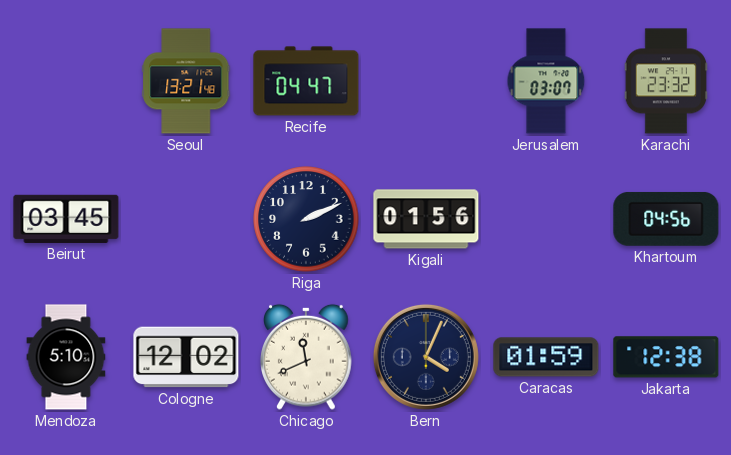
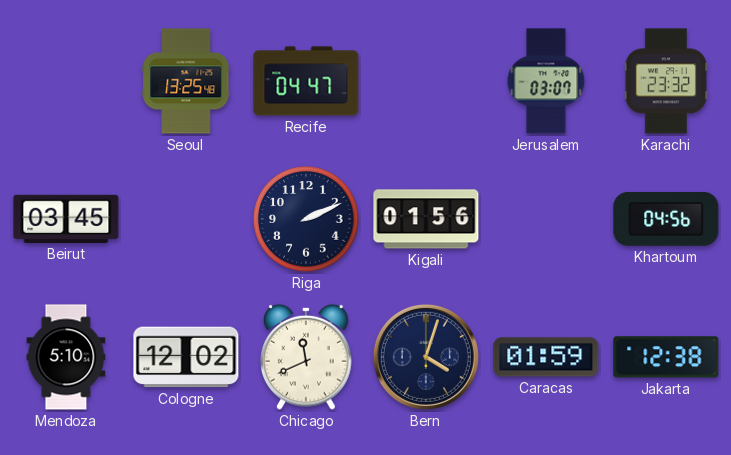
Seoul: 13:21 -> 13:25
Bern: 4:04 -> 4:03
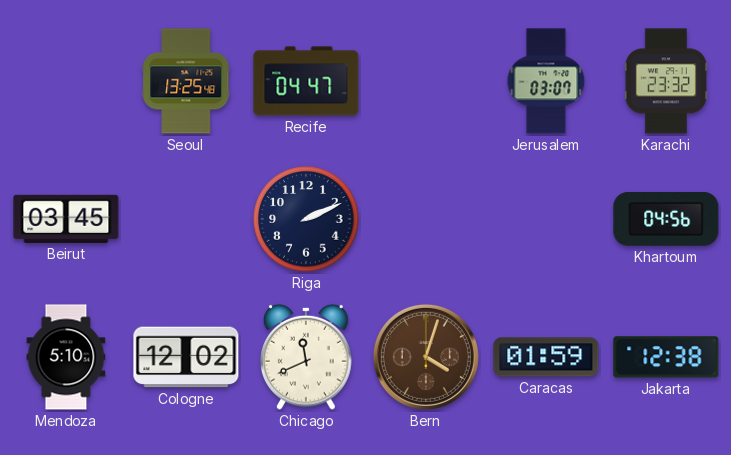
Kigali: 01:56 -> none
Bern dial: navy -> brown
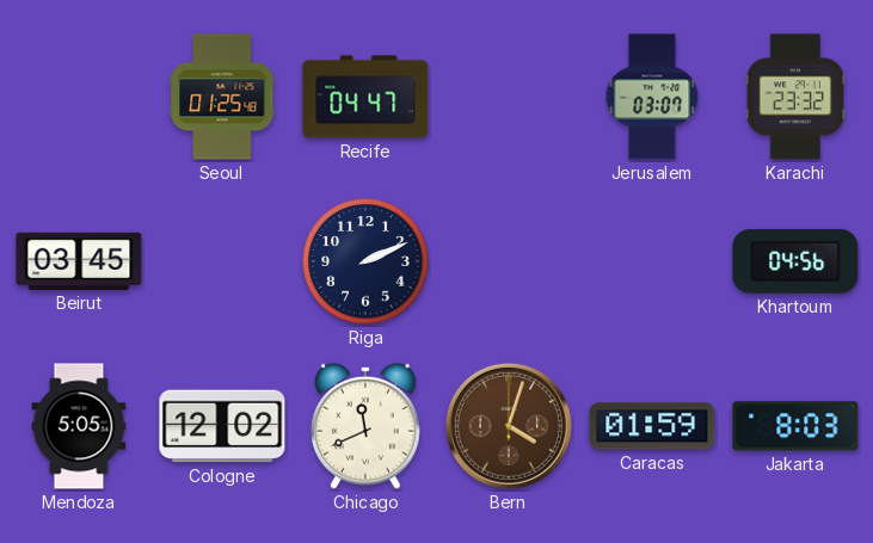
Seoul: 13:25 -> 01:25
Mendoza: 5:10 -> 5:05
Jakarta: 12:38 -> 8:03
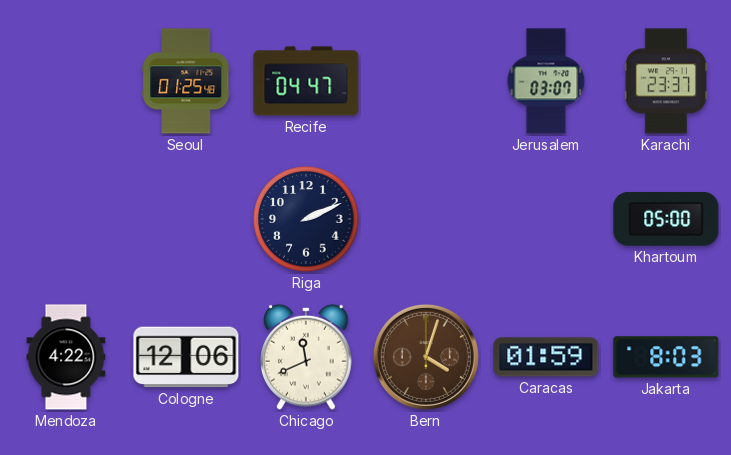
Karachi: 23:32 -> 23:37
Beirut: 03:45 -> none
Khartoum: 04:56 -> 05:00
Mendoza: 5:05 -> 4:22
Cologne: 12:02 -> 12:06
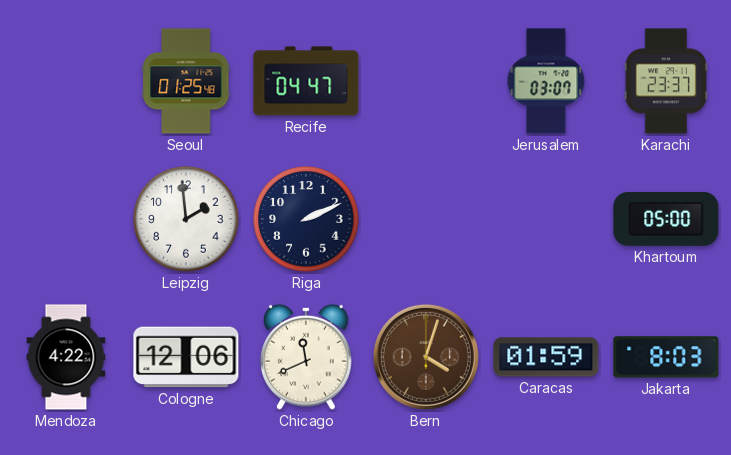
Leipzig: none -> 1:59
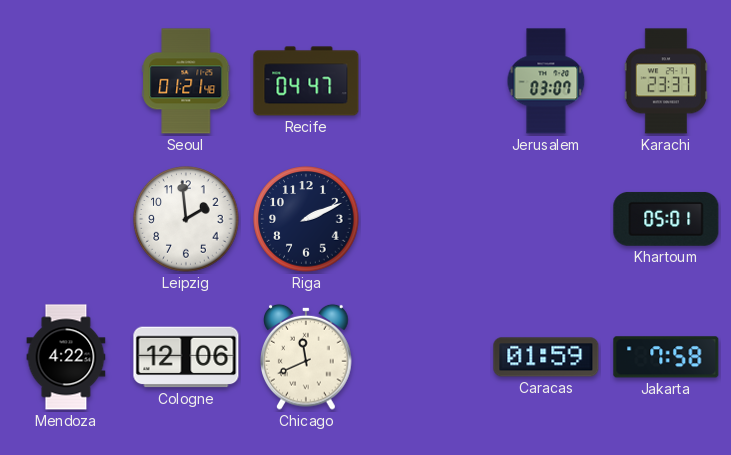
Seoul: 01:25 -> 01:21
Khartoum: 05:00 -> 05:01
Bern: 4:03 -> none
Jakarta: 8:03 -> 7:58
